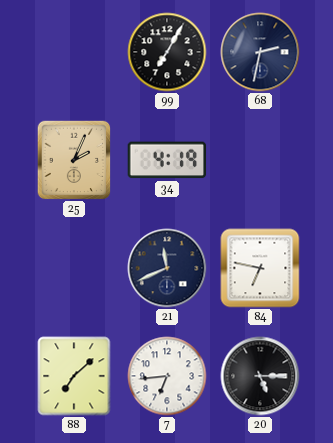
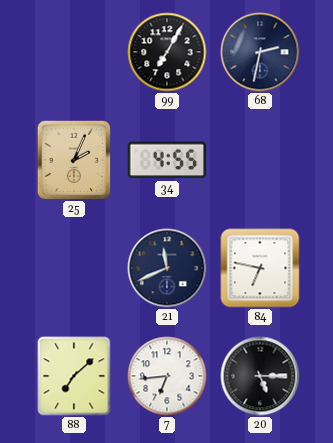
34: 4:19 -> 4:55
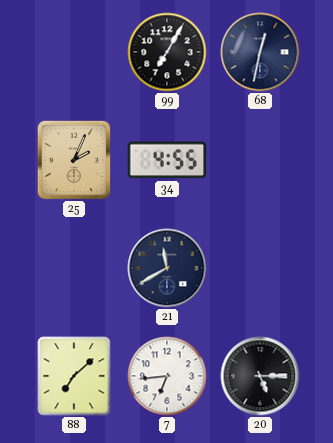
68: 2:32 -> 12:32
21: 11:41 -> 11:40
84: 6:47 -> none
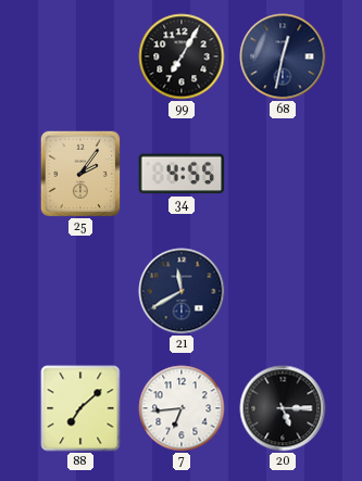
25: 2:04 -> 2:06
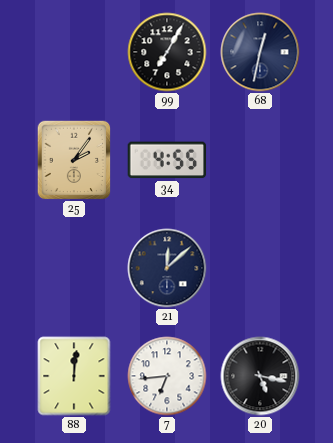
21: 11:40 -> 12:08
88: 7:08 -> 12:01
20: 5:15 -> 5:17
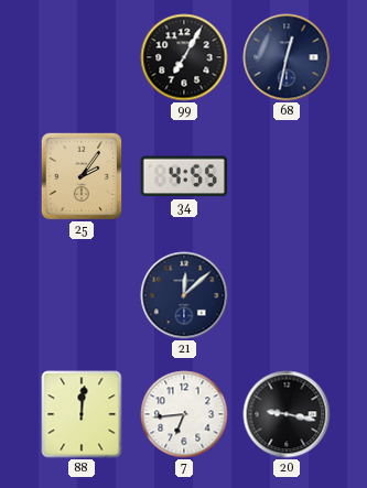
20: 5:17 -> 9:17
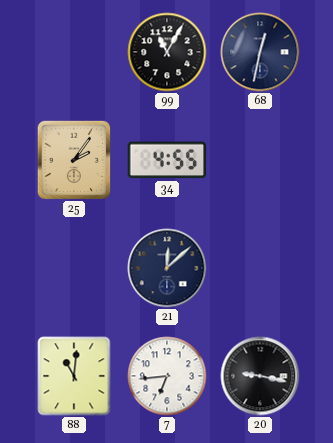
99: 7:05 -> 11:05
88: 12:01 -> 11:01
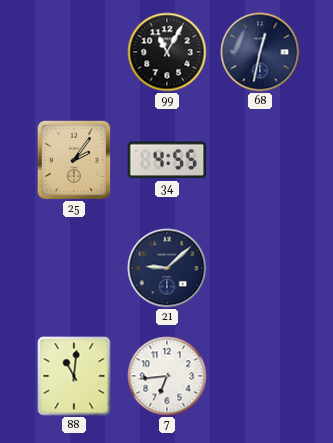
21: 12:08 -> 9:08
20: 9:17 -> none
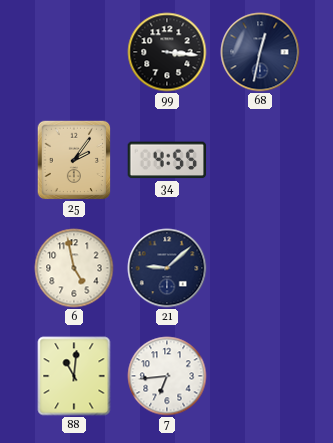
99: 11:05 -> 3:16
6: none -> 4:58
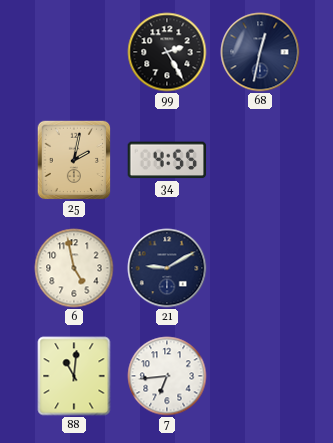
99: 3:16 -> 2:25
25: 2:06 -> 2:02
21: 9:08 -> 9:10
